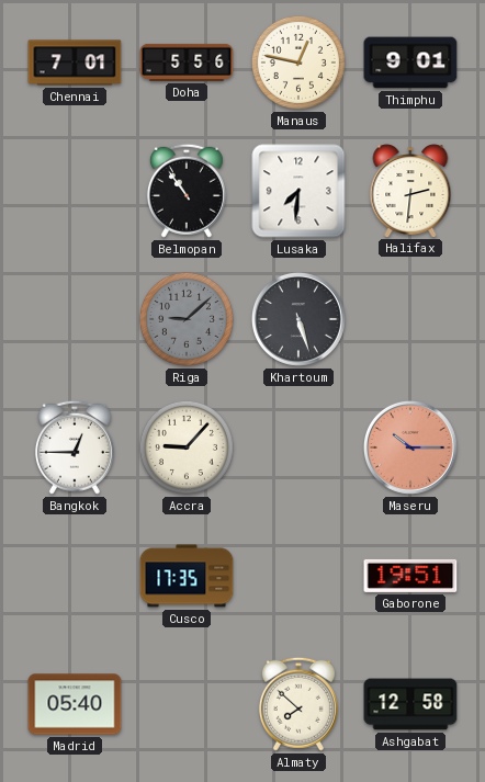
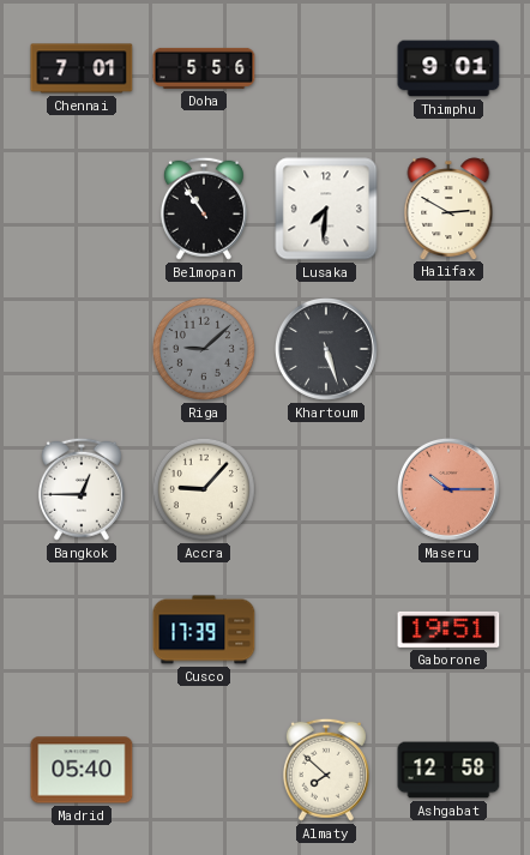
Manaus: 12:47 -> none
Halifax: 2:31 -> 2:50
Cusco: 17:35 -> 17:39
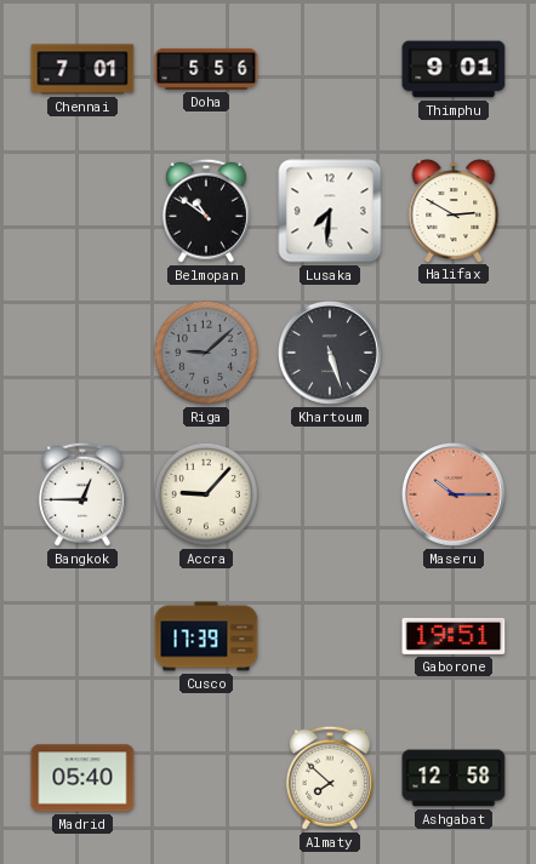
Belmopan: 10:54 -> 10:51
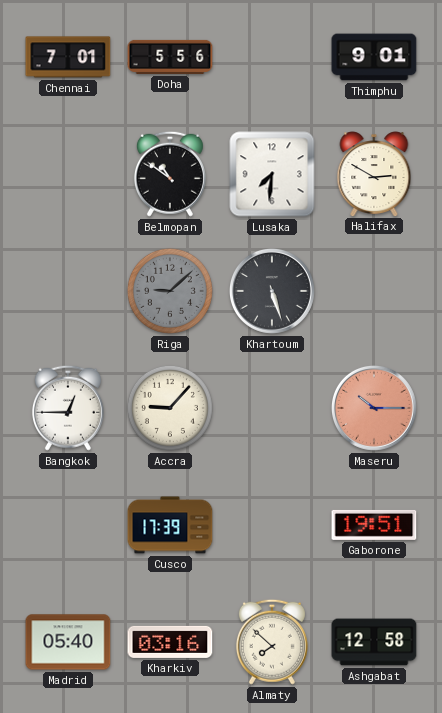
Kharkiv: none -> 03:16
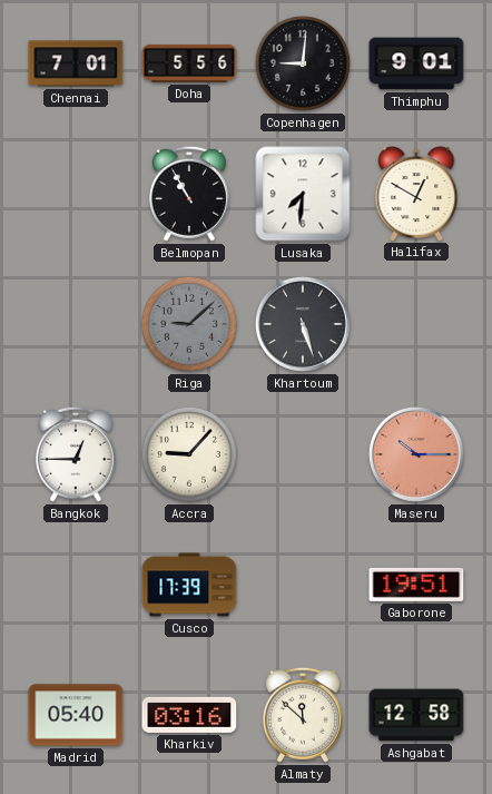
Copenhagen: none -> 9:01
Belmopan: 10:51 -> 10:55
Halifax: 2:50 -> 12:50
Almaty: 7:52 -> 11:52
